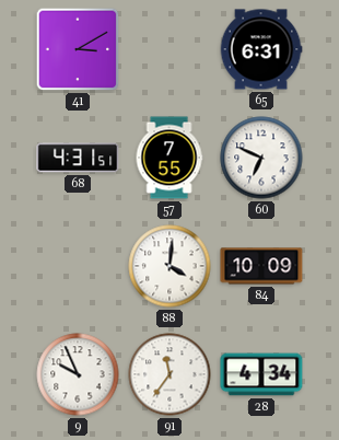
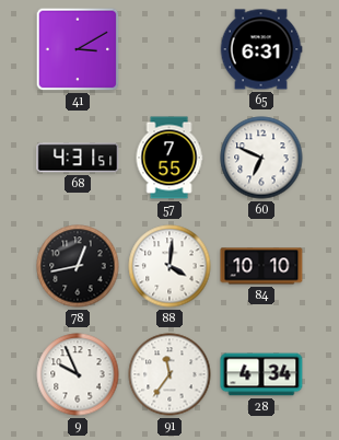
78: none -> 12:43
84: 10:09 -> 10:10
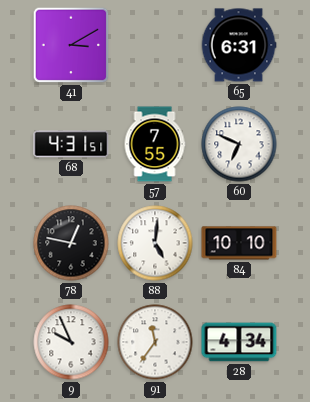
78: 12:43 -> 12:47
88: 4:01 -> 5:01
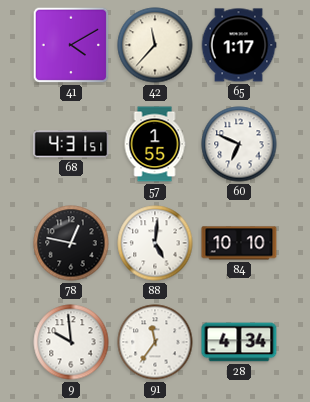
41: 3:10 -> 4:10
42: none -> 11:37
65: 6:31 -> 1:17
57: 7:55 -> 1:55
9: 9:56 -> 9:59
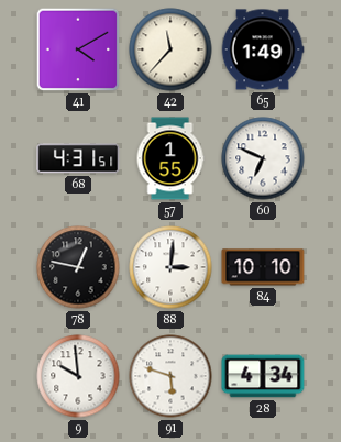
65: 1:17 -> 1:49
88: 5:01 -> 3:01
91: 11:36 -> 5:48
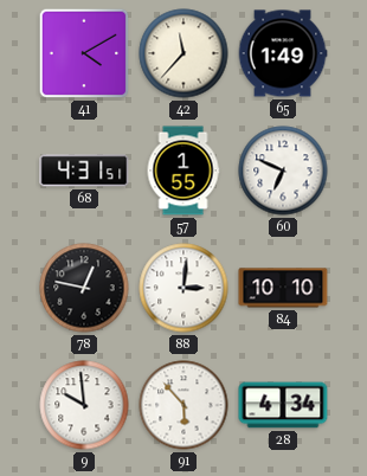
91: 5:48 -> 5:53
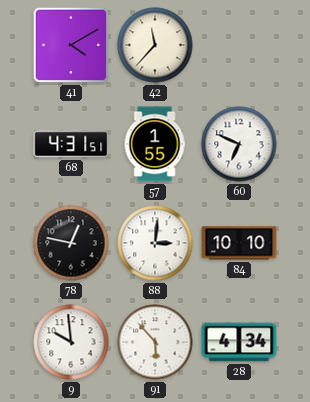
65: 1:49 -> none
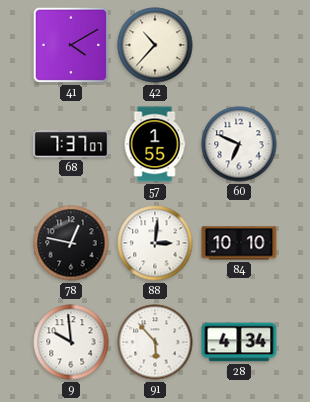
42: 11:37 -> 10:37
68: 4:31 -> 7:37
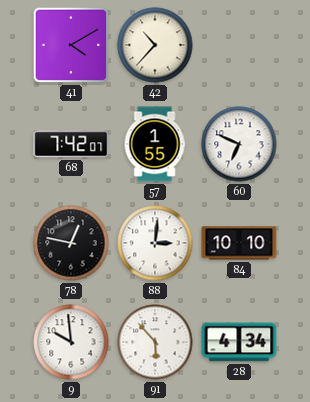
68: 7:37 -> 7:42
